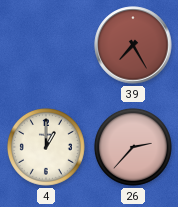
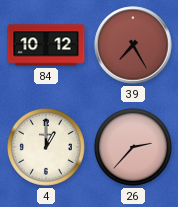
84: none -> 10:12
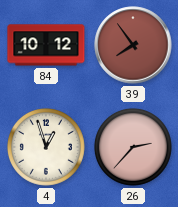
39: 7:25 -> 7:54
4: 1:00 -> 12:57
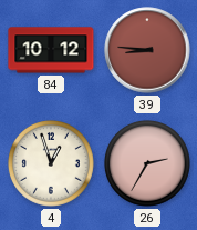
39: 7:54 -> 8:46
26: 2:37 -> 2:35
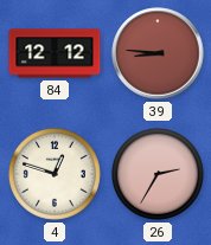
84: 10:12 -> 12:12
4: 12:57 -> 12:48
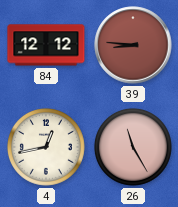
4: 12:48 -> 12:43
26: 2:35 -> 11:25
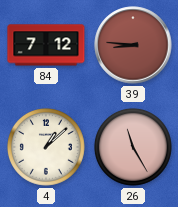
84: 12:12 -> 7:12
4: 12:43 -> 1:08
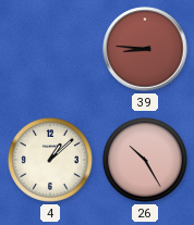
84: 7:12 -> none
26: 11:25 -> 10:25
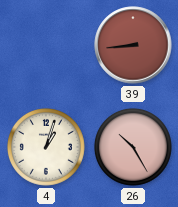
39: 8:46 -> 8:44
4: 1:08 -> 1:03
